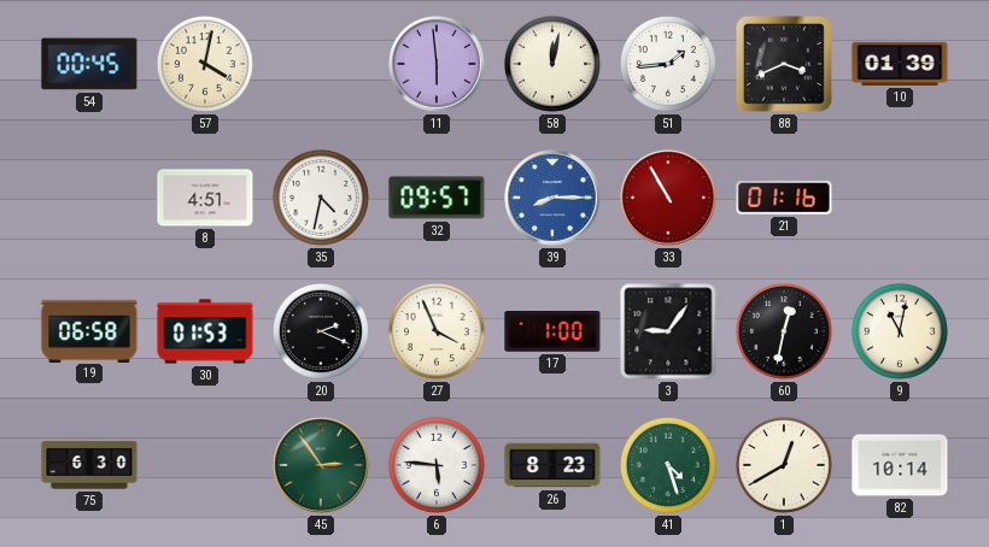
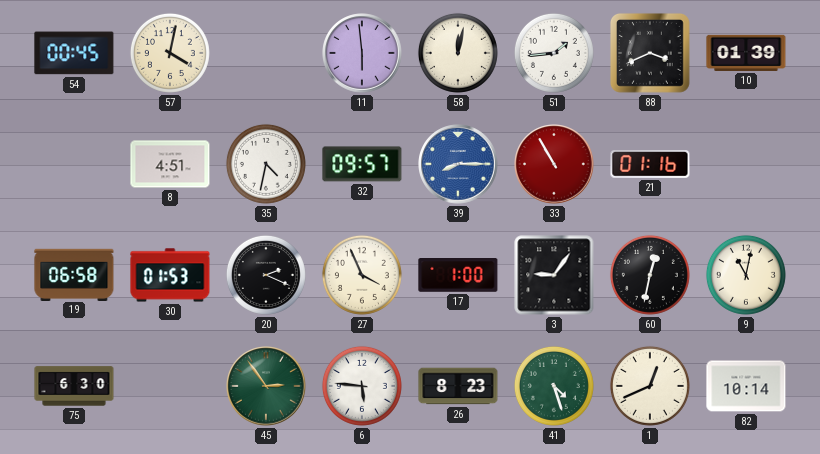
1: 12:40 -> 12:41
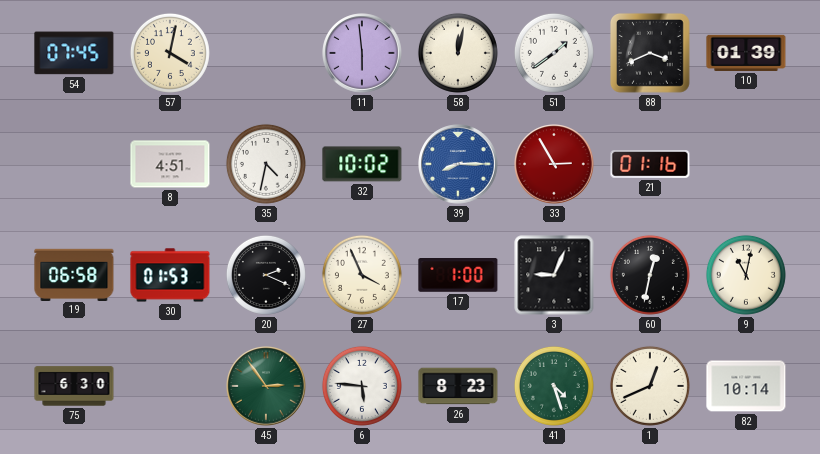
54: 00:45 -> 07:45
51: 1:44 -> 1:39
32: 09:57 -> 10:02
33: 10:55 -> 2:55
3: 9:06 -> 9:04
